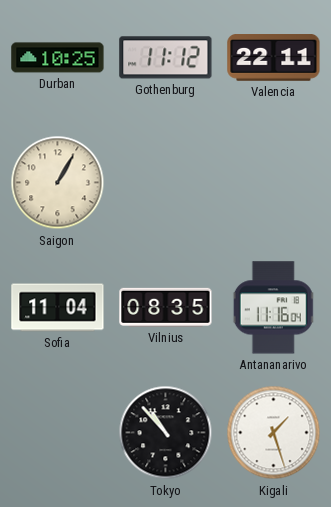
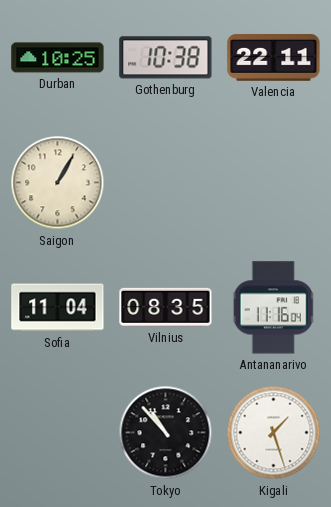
Gothenburg: 11:12 -> 10:38
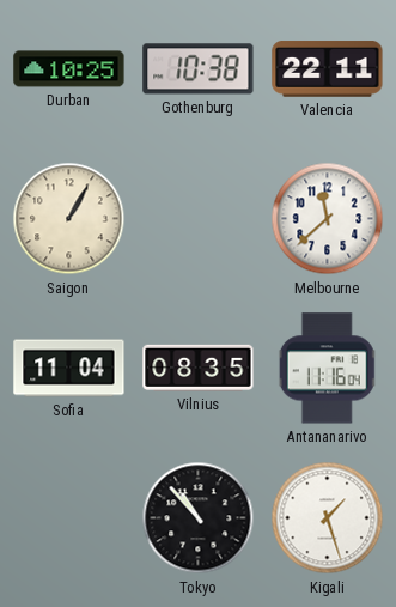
Melbourne: none -> 11:38
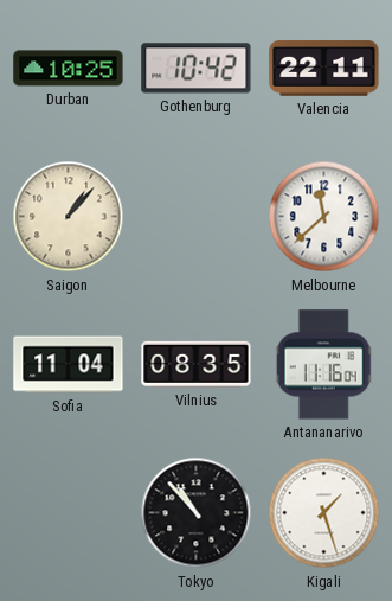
Gothenburg: 10:38 -> 10:42
Saigon: 1:05 -> 1:07
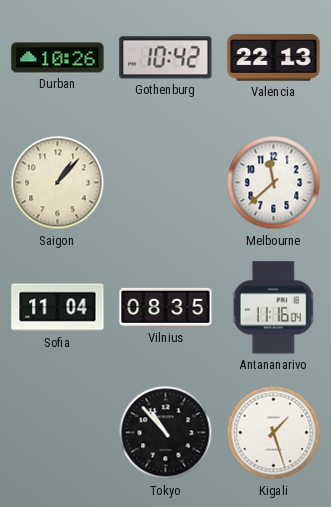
Durban: 10:25 -> 10:26
Valencia: 22:11 -> 22:13
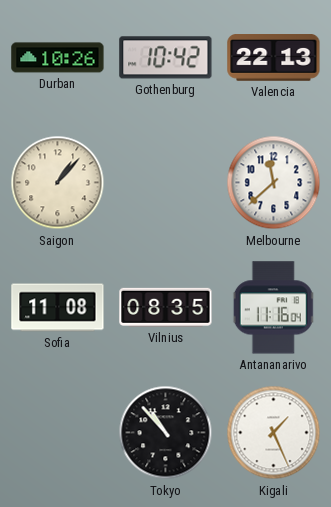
Sofia: 11:04 -> 11:08
Kigali: 1:27 -> 1:26
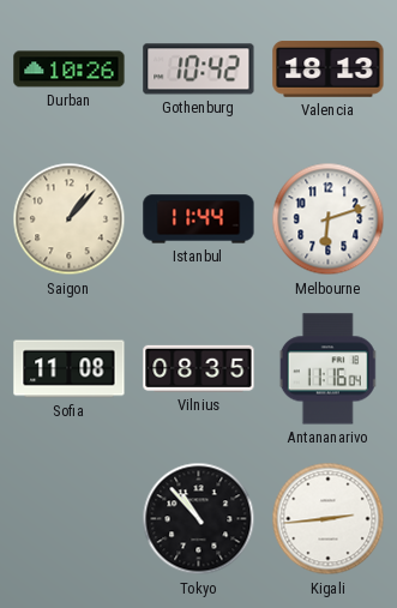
Valencia: 22:13 -> 18:13
Istanbul: none -> 11:44
Melbourne: 11:38 -> 6:12
Kigali: 1:26 -> 2:44
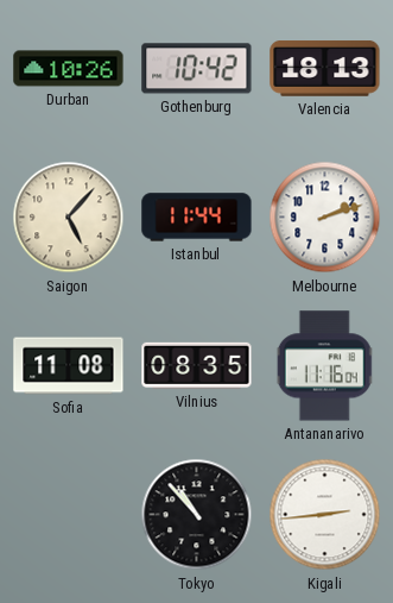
Saigon: 1:07 -> 5:07
Melbourne: 6:12 -> 2:12
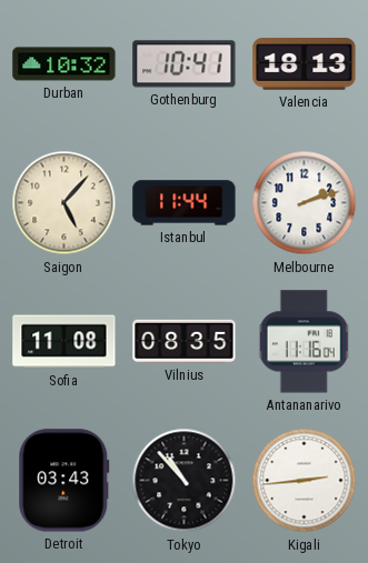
Durban: 10:26 -> 10:32
Gothenburg: 10:42 -> 10:41
Detroit: none -> 03:43
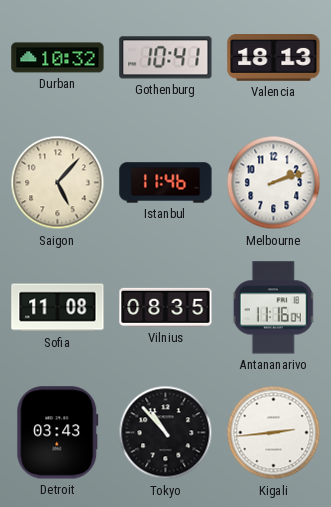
Istanbul: 11:44 -> 11:46
